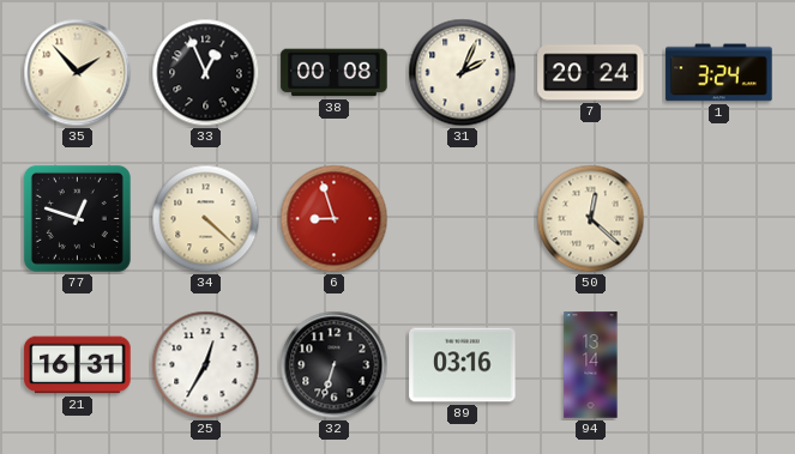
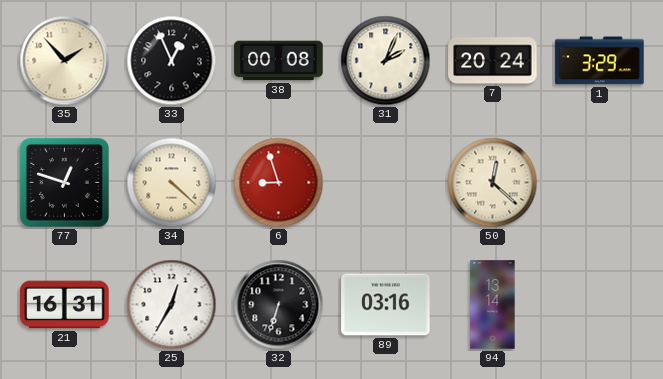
1: 3:24 -> 3:29
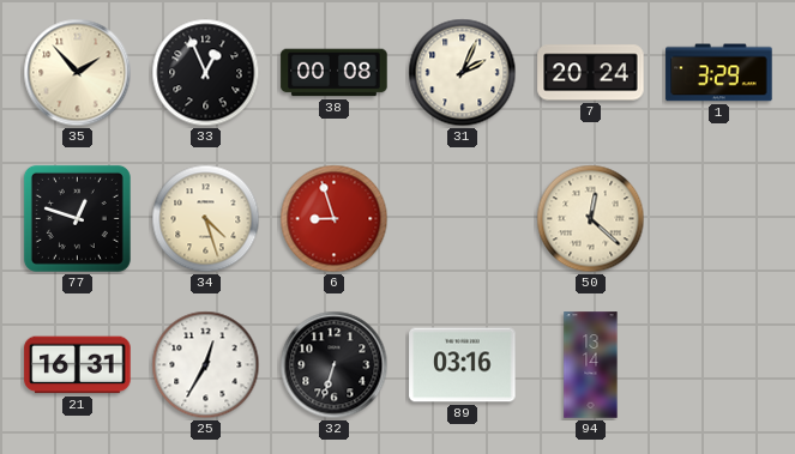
34: 4:22 -> 4:27
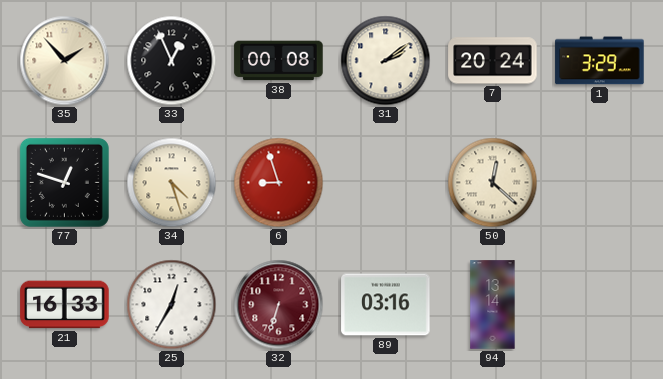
31: 2:04 -> 2:09
21: 16:31 -> 16:33
32 dial: black -> burgundy
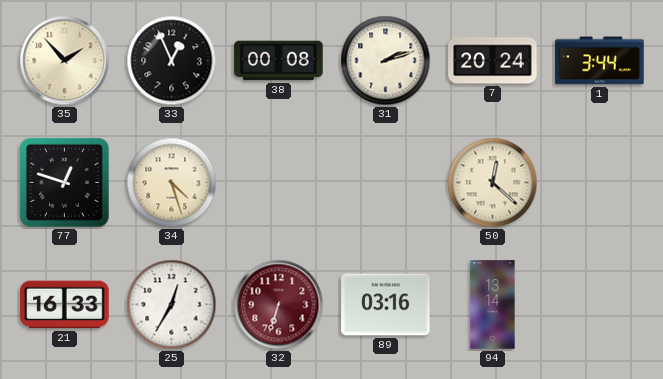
31: 2:09 -> 2:12
1: 3:29 -> 3:44
6: 8:57 -> none
